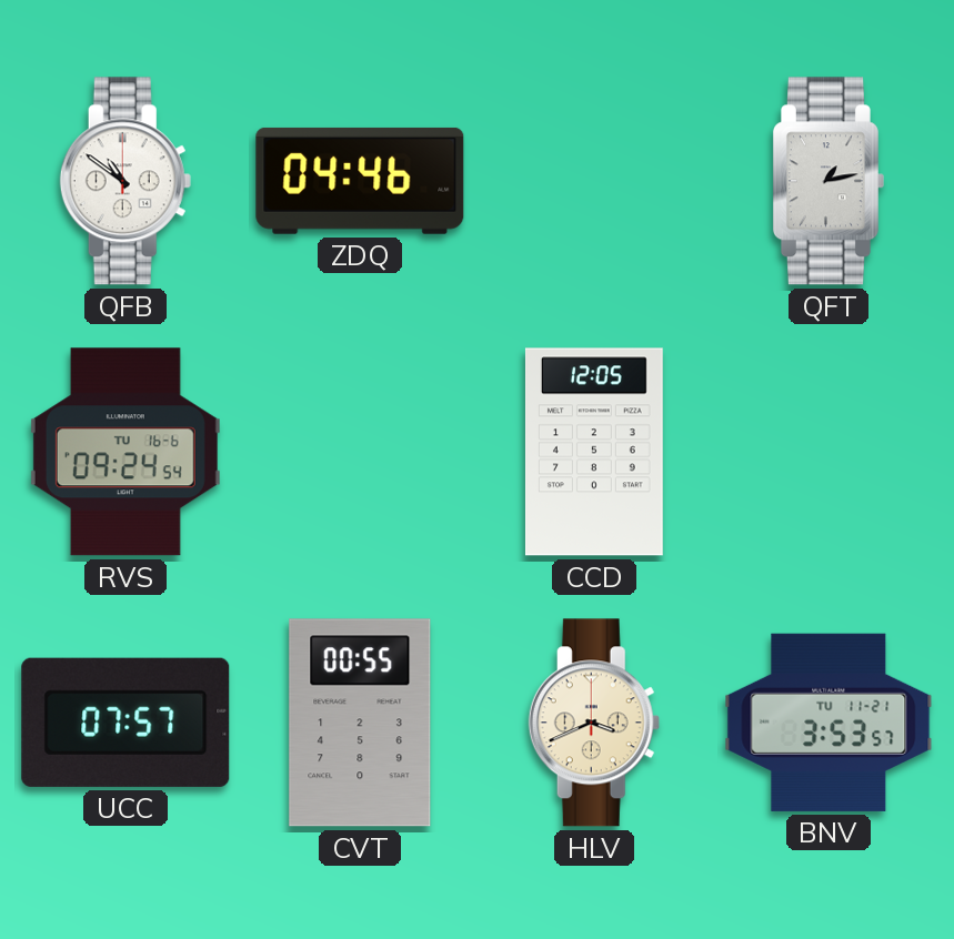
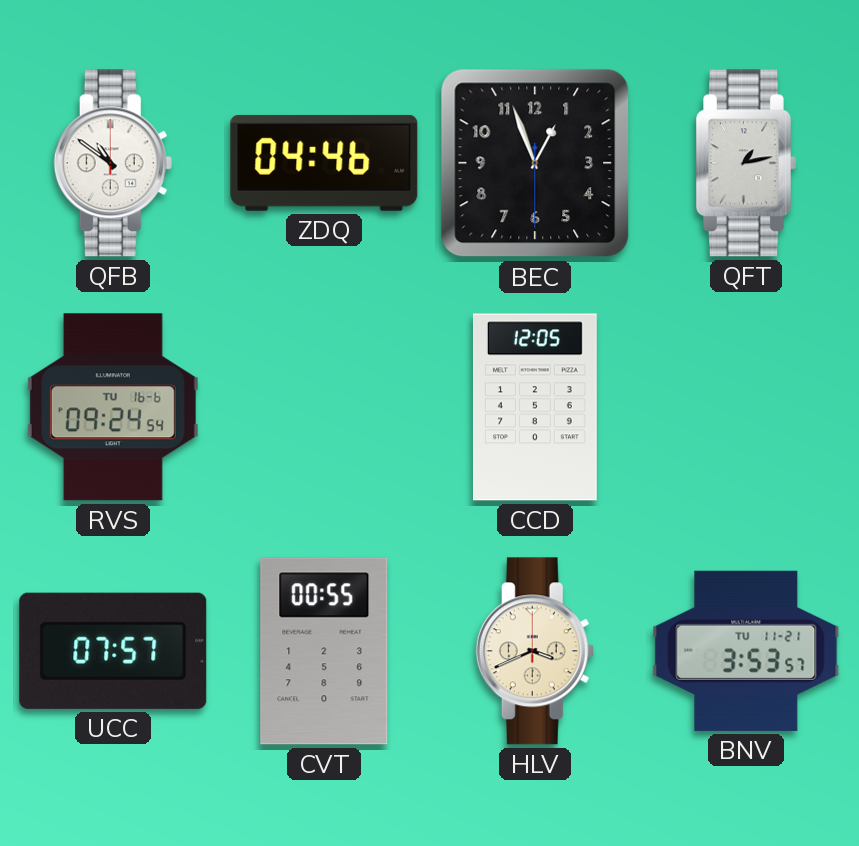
BEC: none -> 12:56
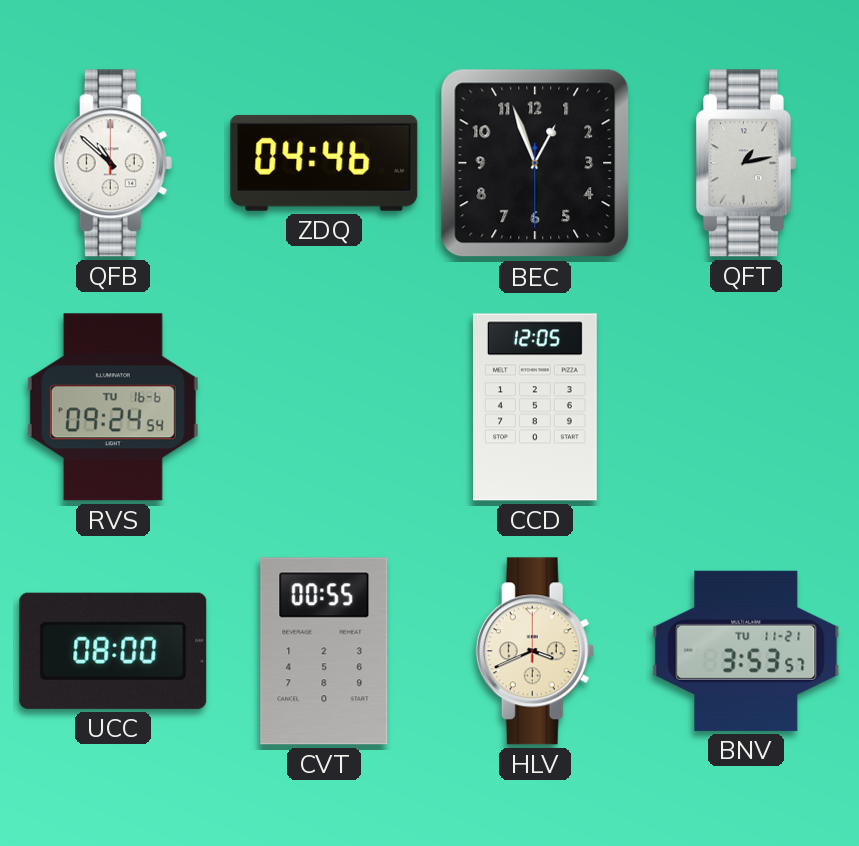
QFB: 10:51 -> 10:52
UCC: 07:57 -> 08:00
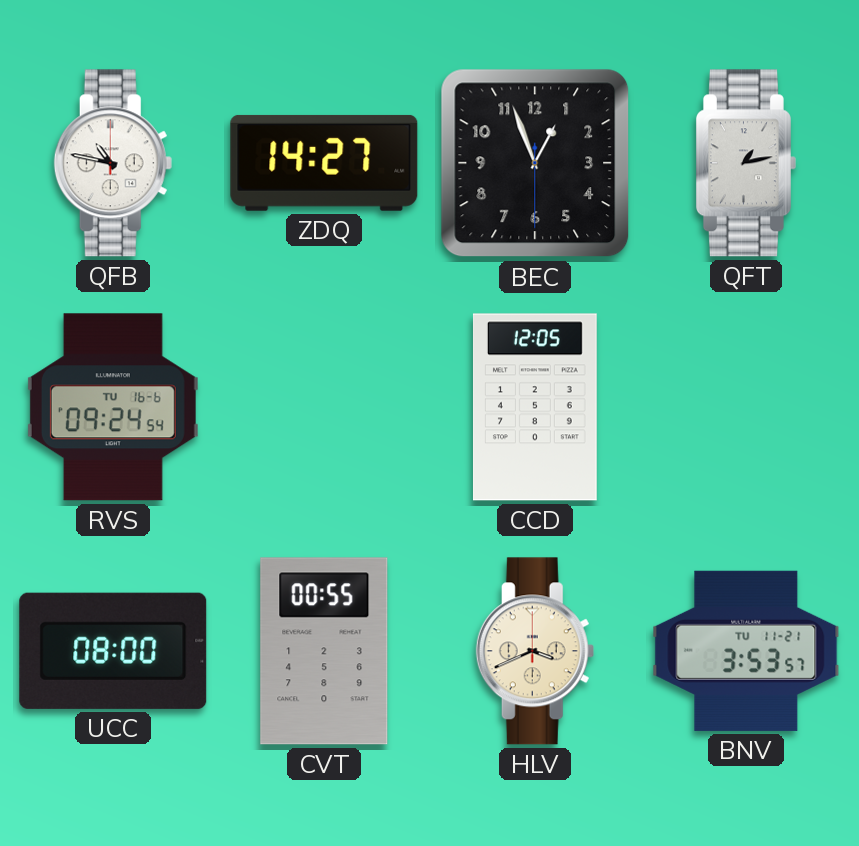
QFB: 10:52 -> 10:47
ZDQ: 04:46 -> 14:27
